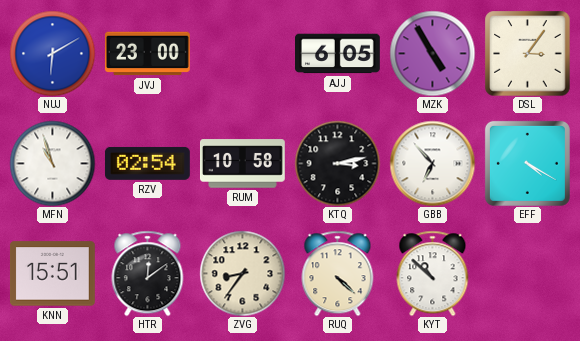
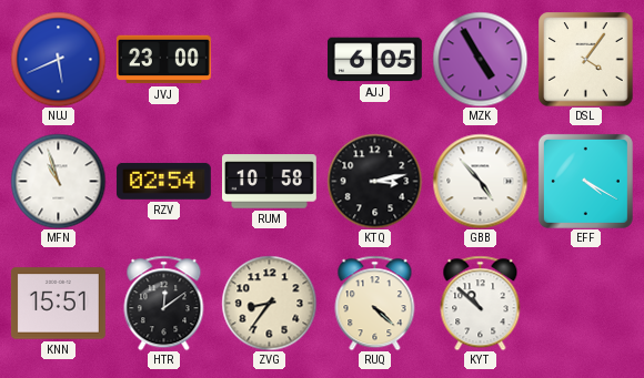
NUJ: 6:10 -> 5:41
DSL: 3:06 -> 4:06
GBB: 6:53 -> 4:53
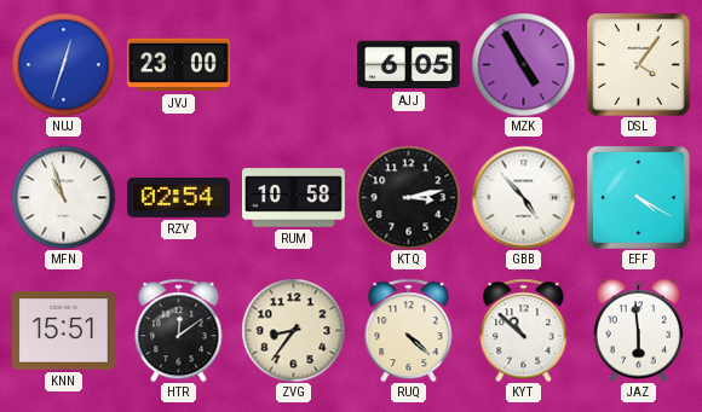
NUJ: 5:41 -> 12:33
JAZ: none -> 5:59
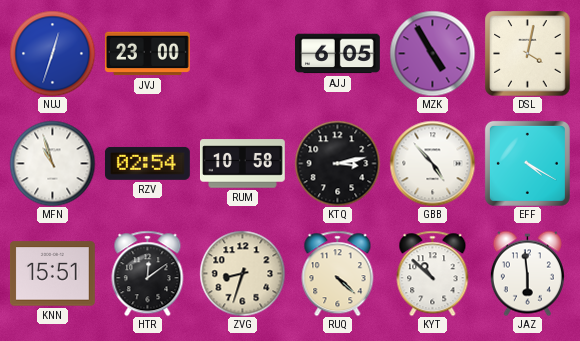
DSL: 4:06 -> 4:02
ZVG: 8:36 -> 8:33
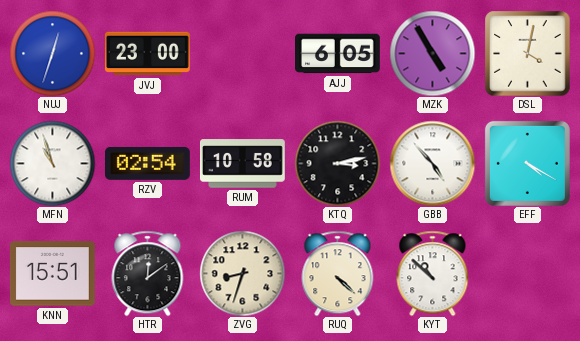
JAZ: 5:59 -> none
